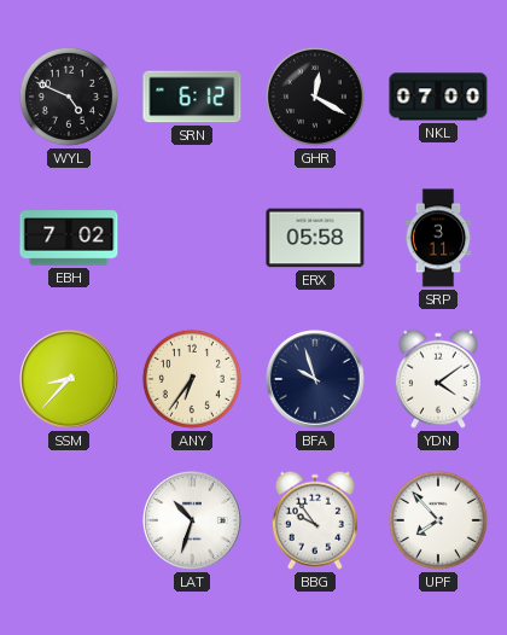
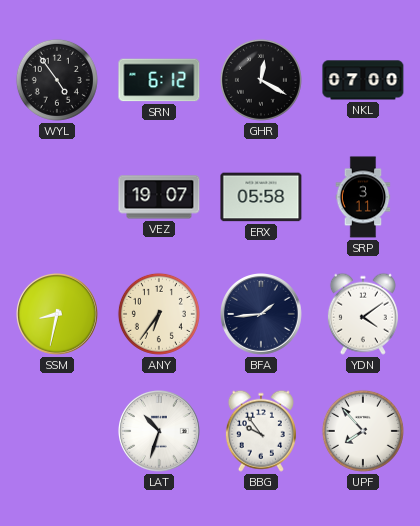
WYL: 4:49 -> 4:54
EBH: 7:02 -> none
VEZ: none -> 19:07
SSM: 8:37 -> 8:32
BFA: 9:57 -> 1:44
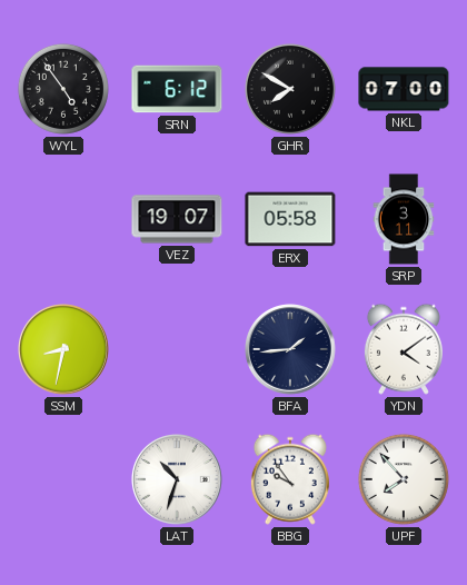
GHR: 12:20 -> 7:50
ANY: 6:36 -> none
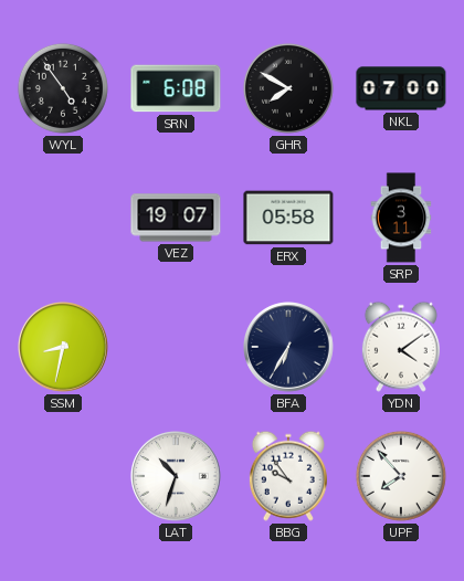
SRN: 6:12 -> 6:08
BFA: 1:44 -> 6:35
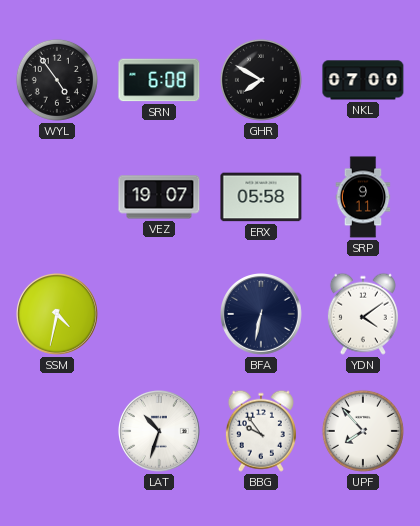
SRP: 3:11 -> 9:11
SSM: 8:32 -> 4:32
BFA: 6:35 -> 6:32
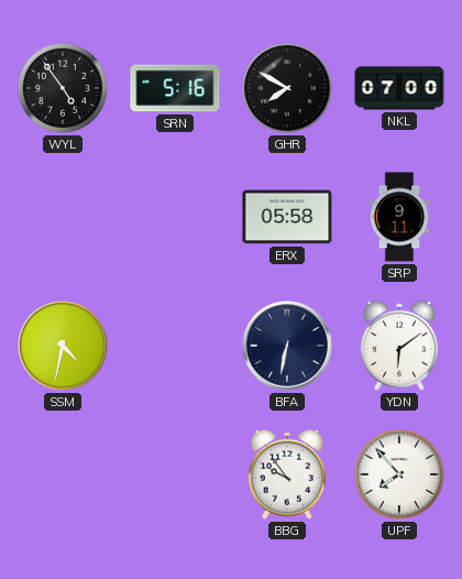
SRN: 6:08 -> 5:16
VEZ: 19:07 -> none
YDN: 4:09 -> 6:09
LAT: 10:33 -> none
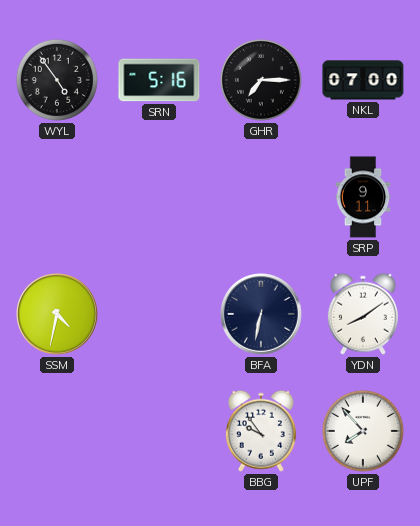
GHR: 7:50 -> 7:15
ERX: 05:58 -> none
YDN: 6:09 -> 8:09
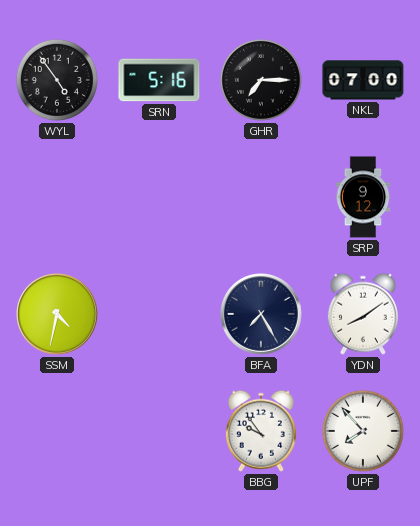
SRP: 9:11 -> 9:12
BFA: 6:32 -> 7:25
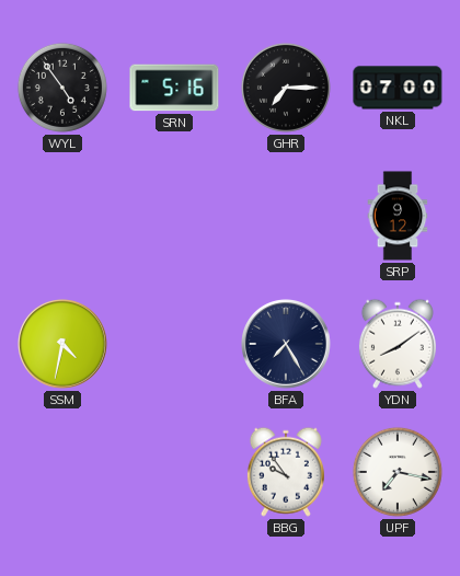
UPF: 7:53 -> 7:17
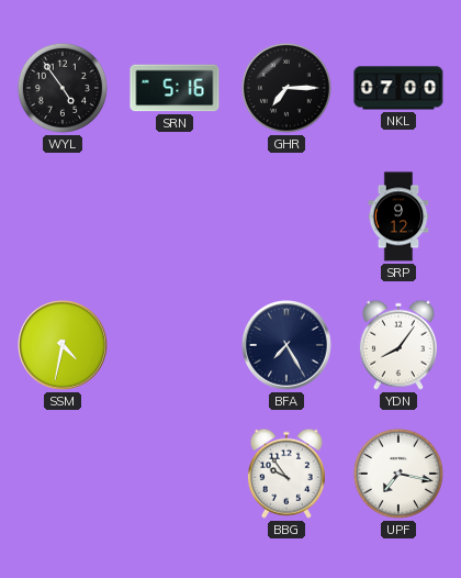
YDN: 8:09 -> 8:06
